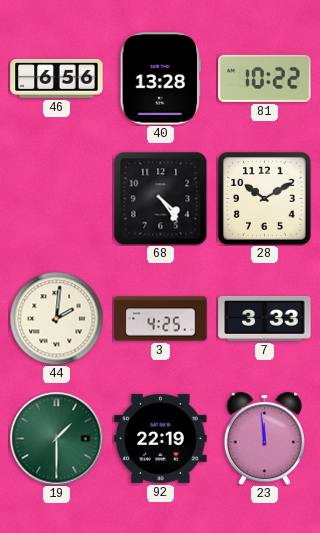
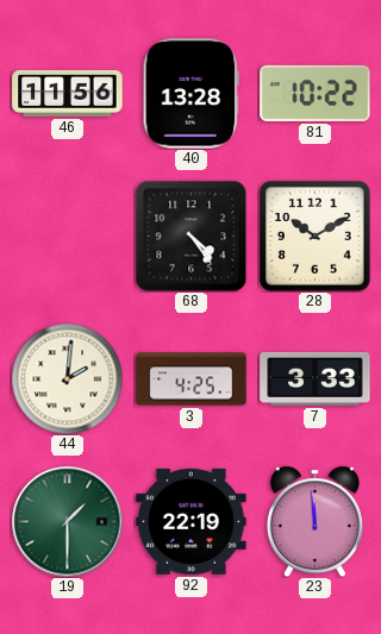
46: 6:56 -> 11:56
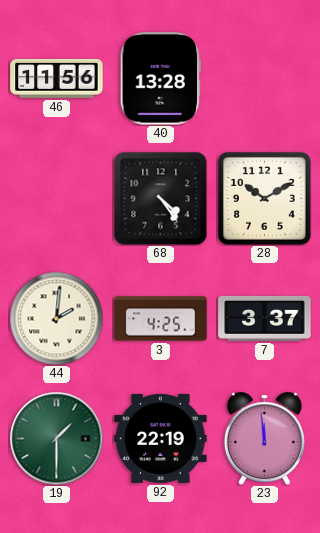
81: 10:22 -> none
7: 3:33 -> 3:37
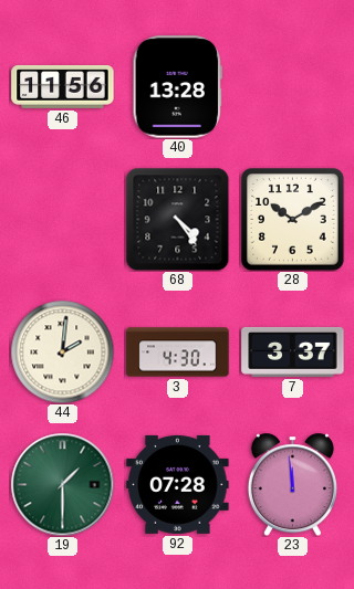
3: 4:25 -> 4:30
92: 22:19 -> 07:28
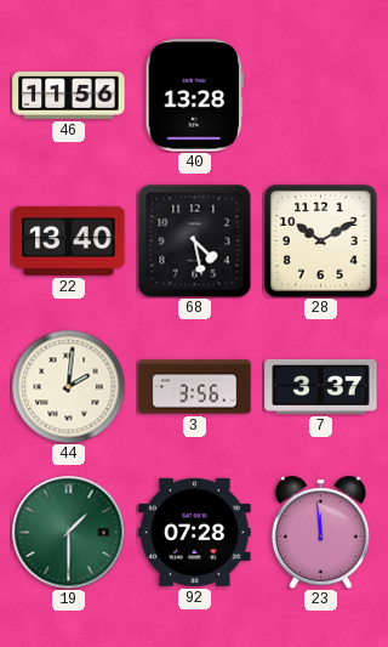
22: none -> 13:40
68: 4:24 -> 4:28
3: 4:30 -> 3:56
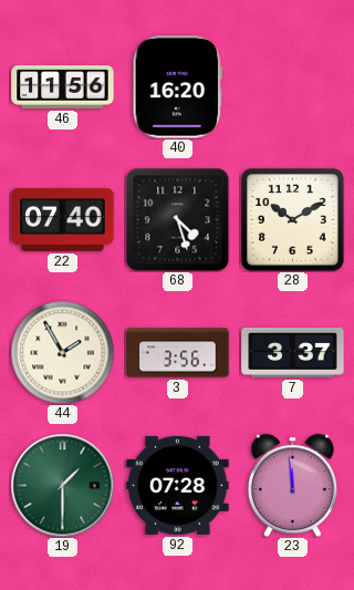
40: 13:28 -> 16:20
22: 13:40 -> 07:40
68: 4:28 -> 4:27
44: 2:01 -> 1:55
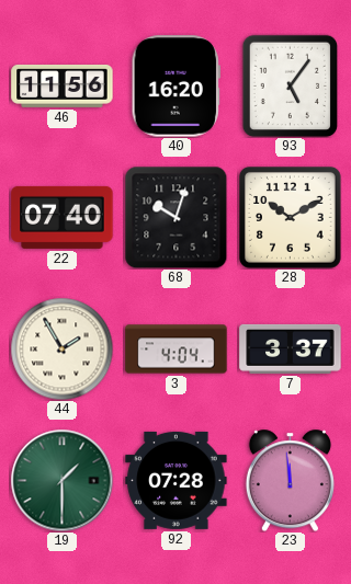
93: none -> 5:06
68: 4:27 -> 10:03
3: 3:56 -> 4:04
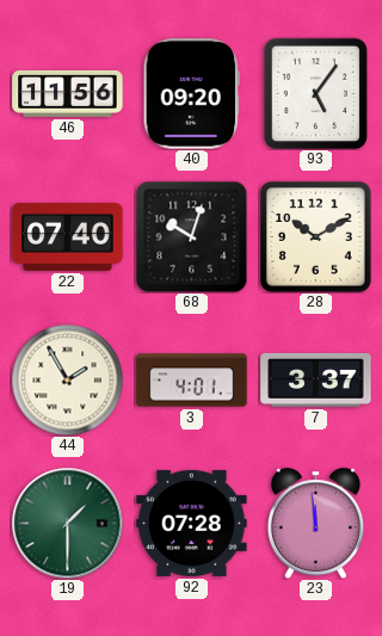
40: 16:20 -> 09:20
3: 4:04 -> 4:01
